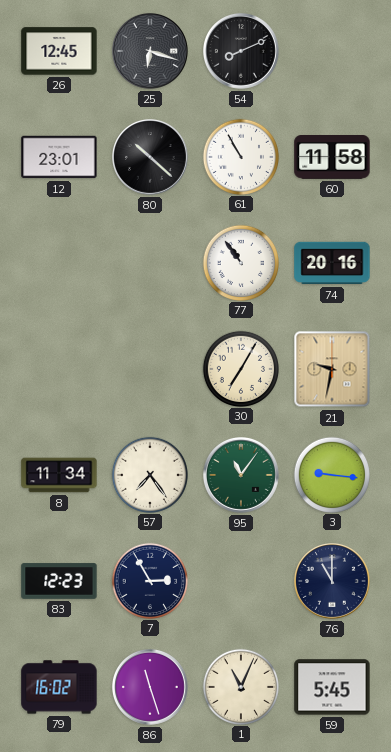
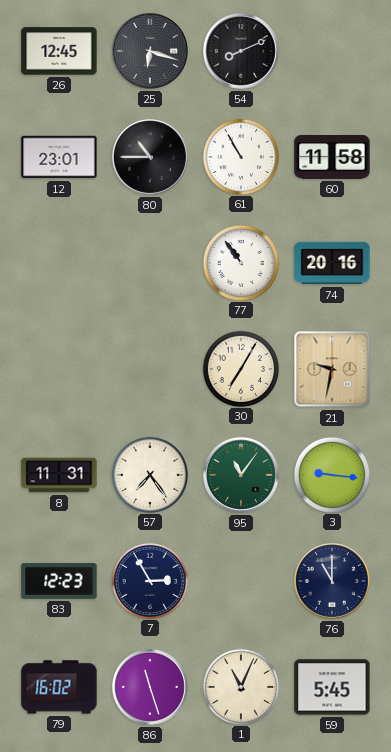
80: 10:22 -> 10:45
8: 11:34 -> 11:31
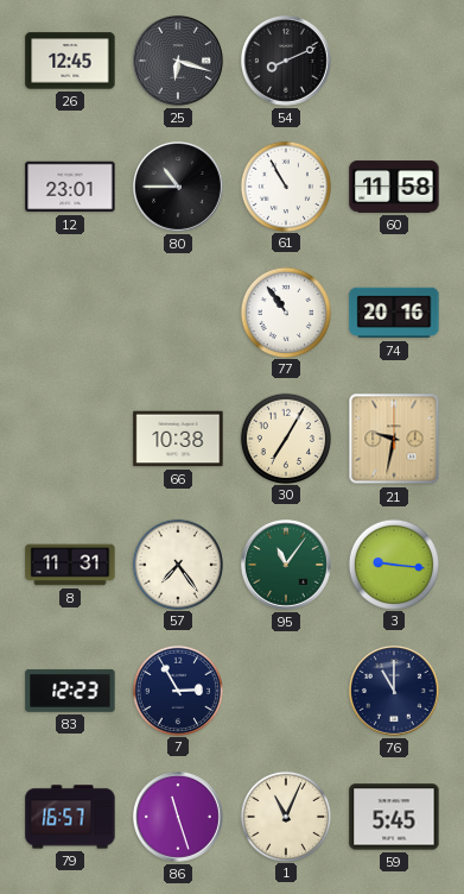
66: none -> 10:38
79: 16:02 -> 16:57
